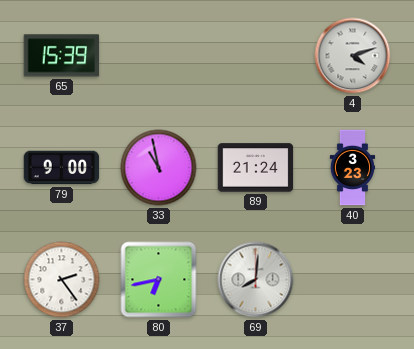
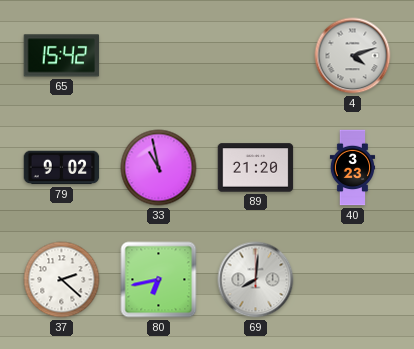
65: 15:39 -> 15:42
79: 9:00 -> 9:02
89: 21:24 -> 21:20
37: 2:24 -> 2:22
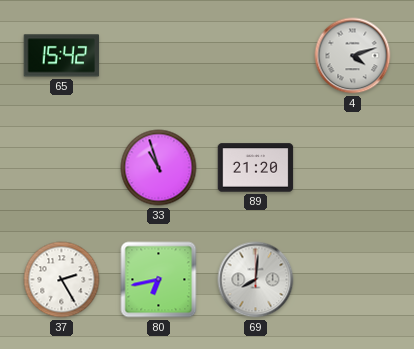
79: 9:02 -> none
33: 10:58 -> 10:57
40: 3:23 -> none
37: 2:22 -> 2:25
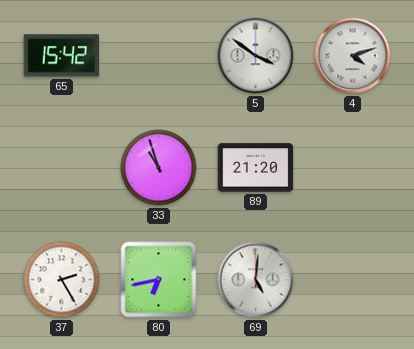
5: none -> 3:51
69: 8:01 -> 5:01
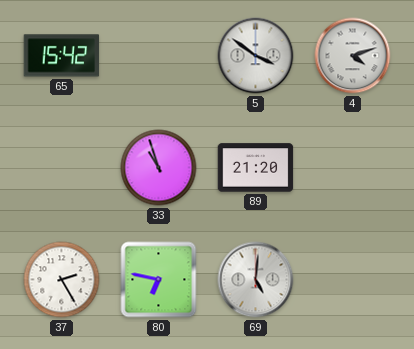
80: 6:43 -> 6:47
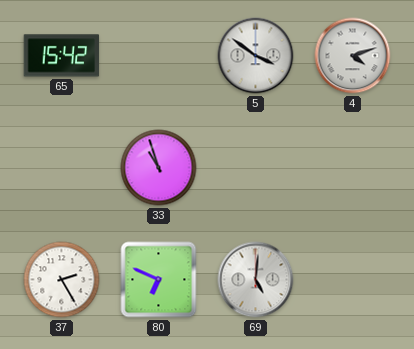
89: 21:20 -> none
80: 6:47 -> 6:49
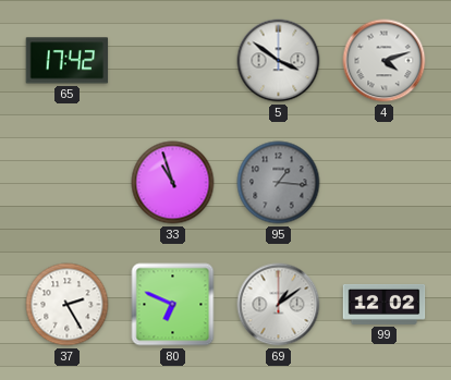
65: 15:42 -> 17:42
95: none -> 1:16
69: 5:01 -> 1:09
99: none -> 12:02
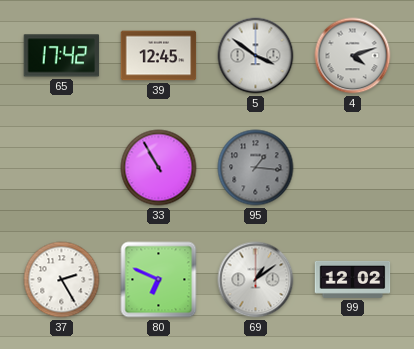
39: none -> 12:45
33: 10:57 -> 10:55
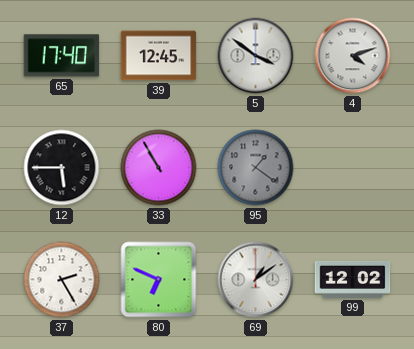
65: 17:42 -> 17:40
12: none -> 5:45
95: 1:16 -> 1:21
